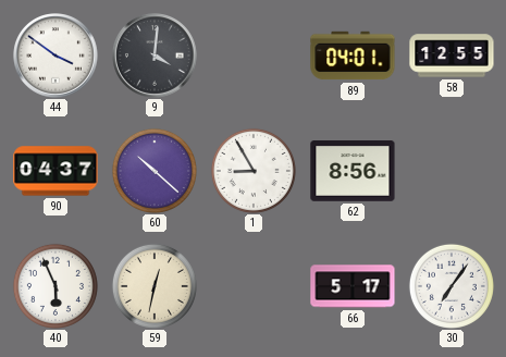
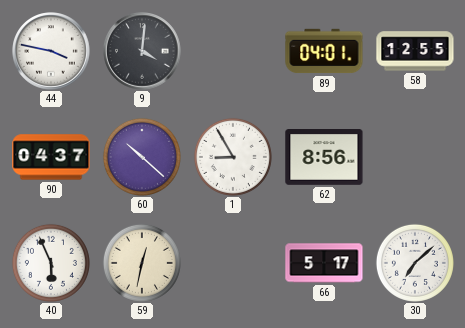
44: 3:51 -> 3:47
30: 7:06 -> 7:08
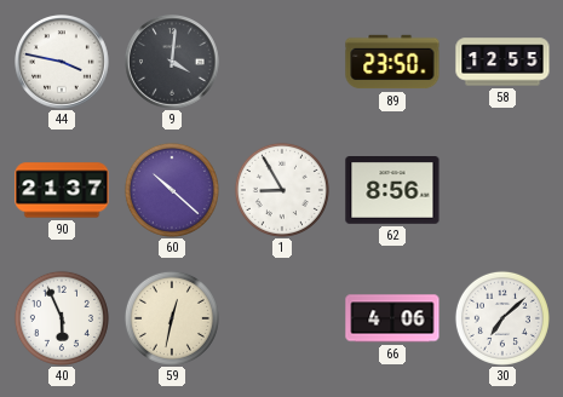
89: 04:01 -> 23:50
90: 04:37 -> 21:37
66: 5:17 -> 4:06
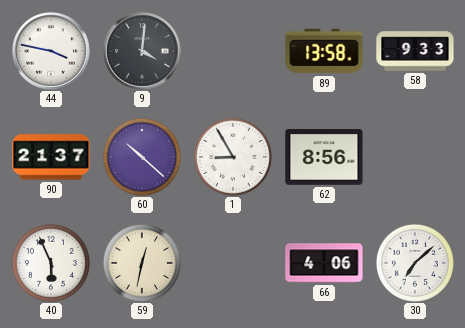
89: 23:50 -> 13:58
58: 12:55 -> 9:33
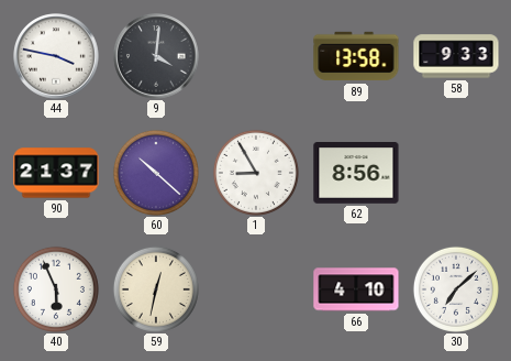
66: 4:06 -> 4:10
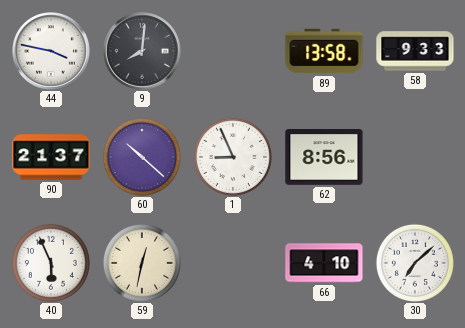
9: 4:01 -> 8:01
1: 8:55 -> 8:56
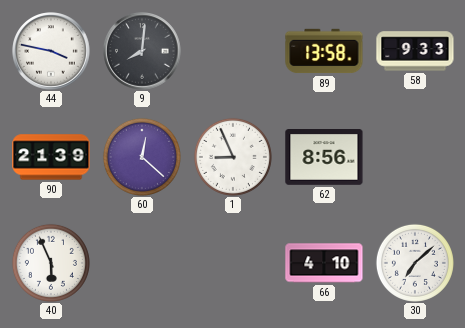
90: 21:37 -> 21:39
60: 10:22 -> 12:22
59: 12:32 -> none
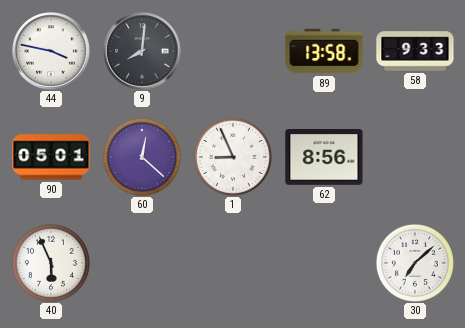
90: 21:39 -> 05:01
66: 4:10 -> none
